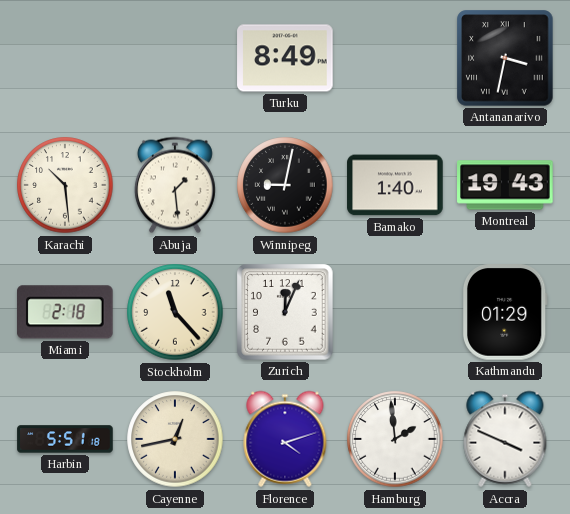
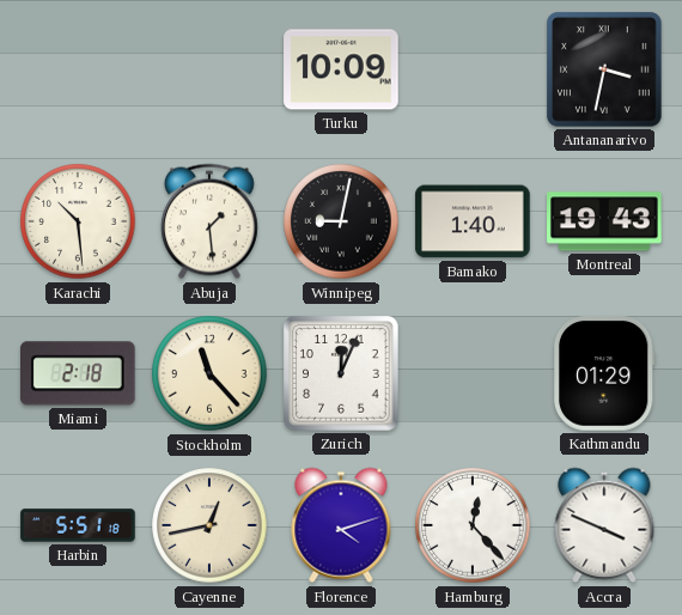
Turku: 8:49 -> 10:09
Hamburg: 1:59 -> 12:23
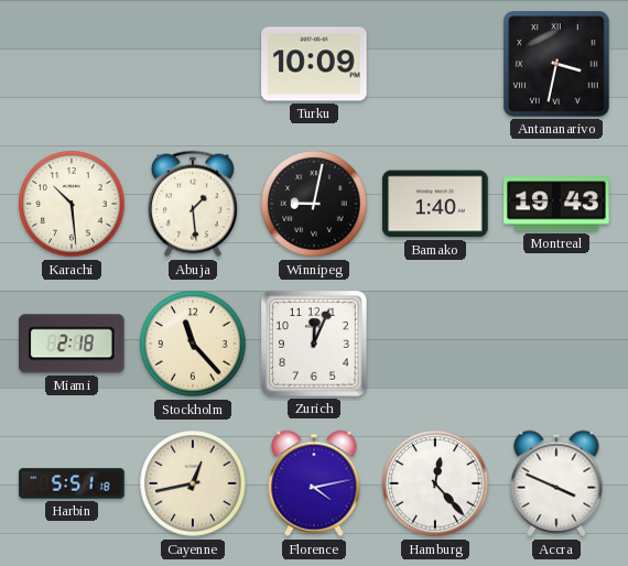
Kathmandu: 01:29 -> none
Florence: 4:12 -> 4:13
